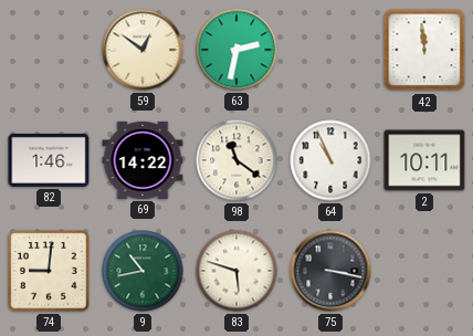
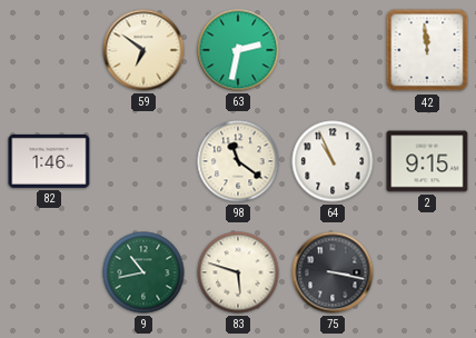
59: 12:51 -> 6:51
69: 14:22 -> none
2: 10:11 -> 9:15
74: 9:01 -> none
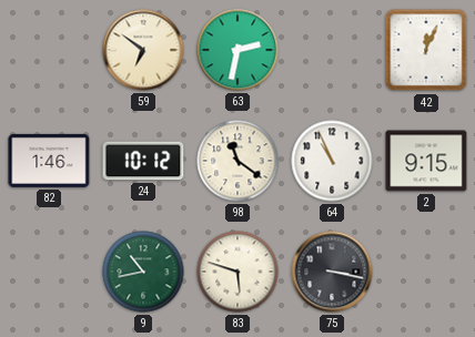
42: 11:59 -> 12:04
24: none -> 10:12
